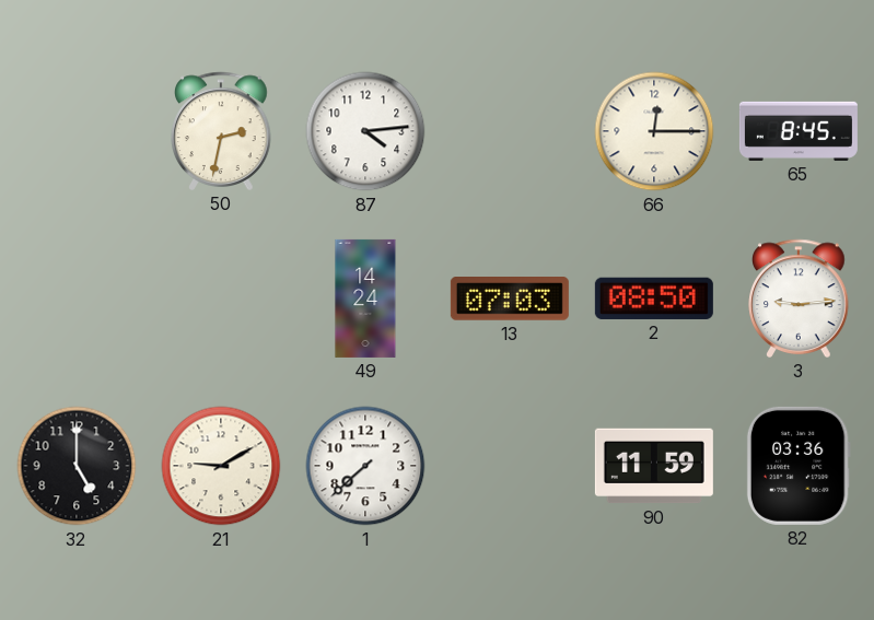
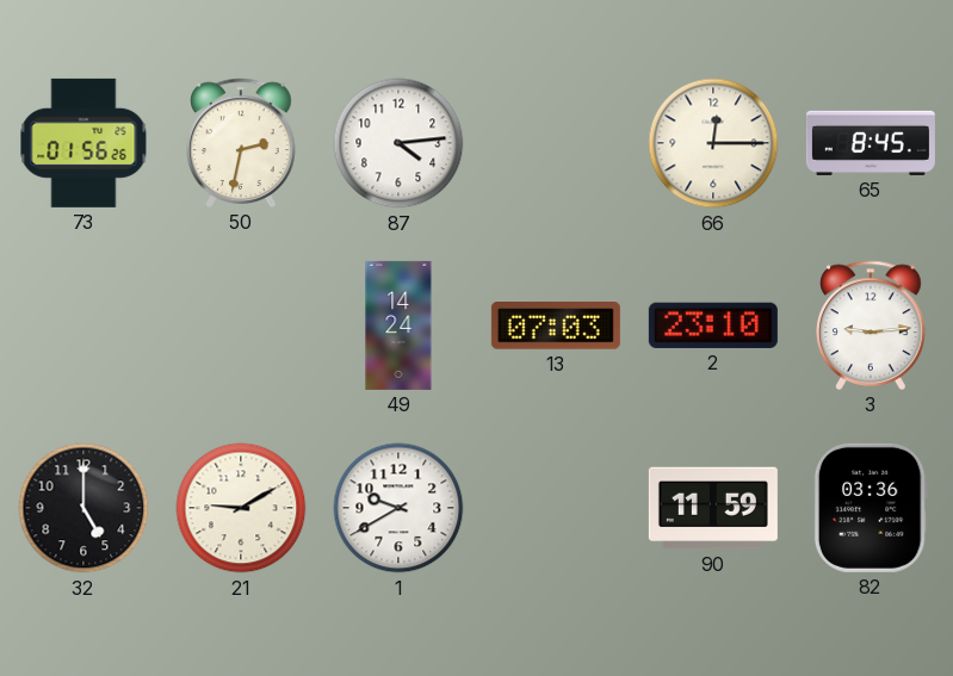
73: none -> 01:56
2: 08:50 -> 23:10
1: 7:38 -> 9:40
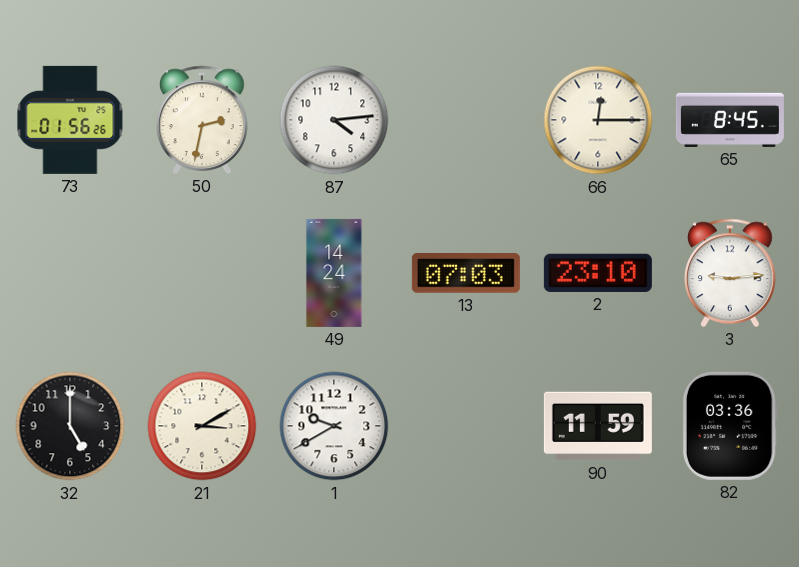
21: 9:10 -> 3:10
